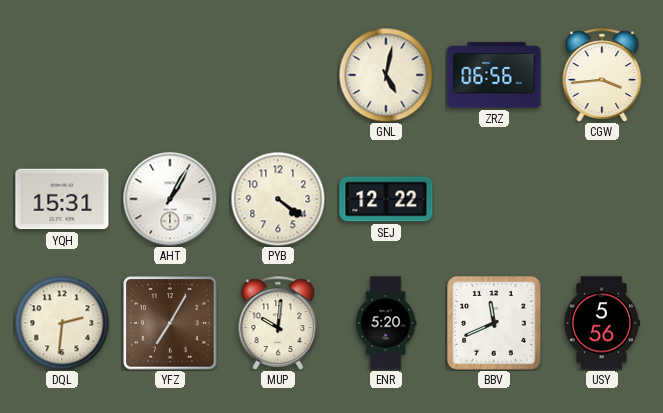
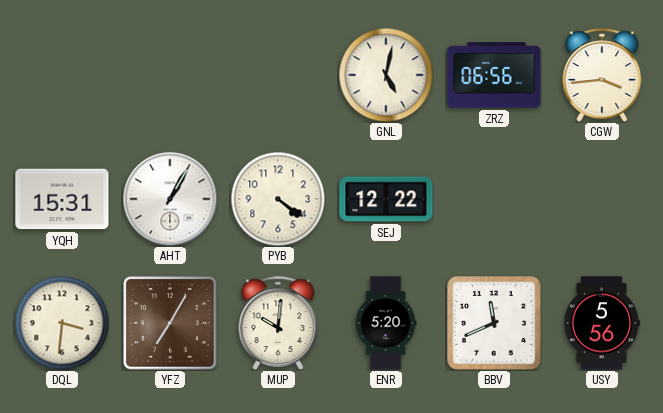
DQL: 2:31 -> 3:31
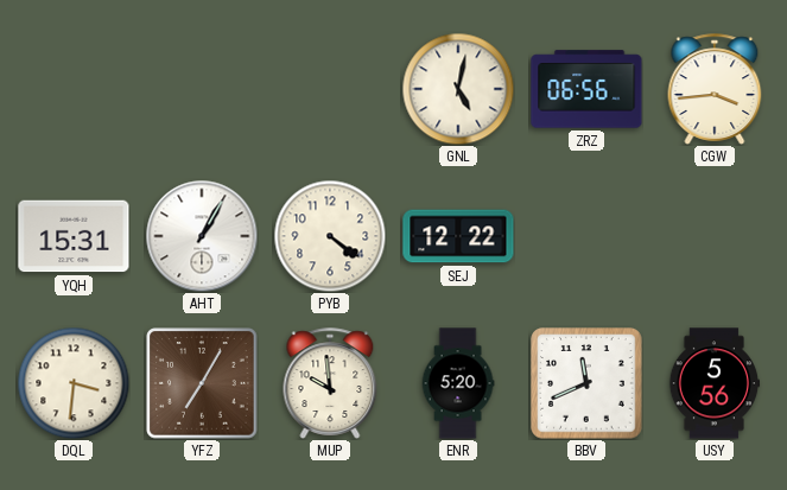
MUP: 10:01 -> 9:59
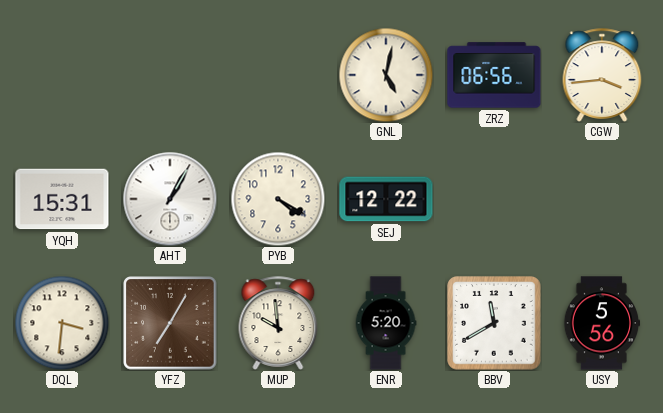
PYB: 4:21 -> 4:20
BBV: 11:41 -> 11:40
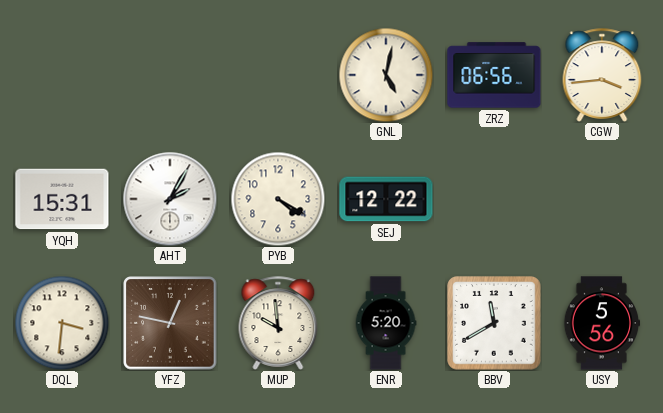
AHT: 1:05 -> 2:05
YFZ: 7:05 -> 12:47
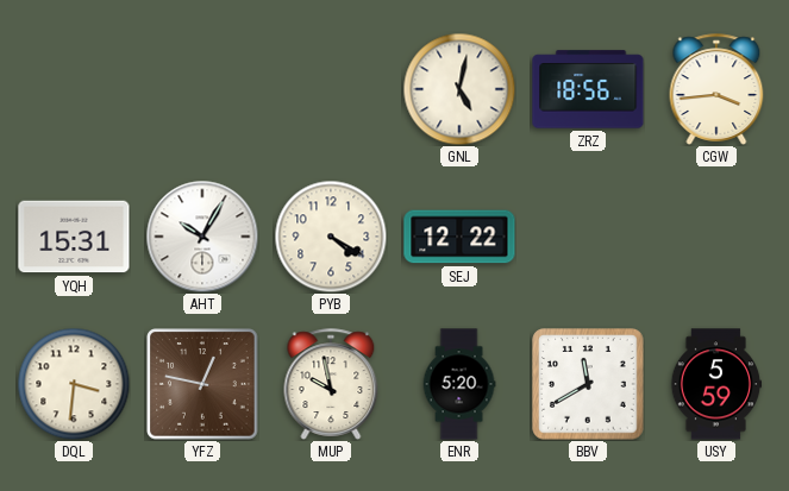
ZRZ: 06:56 -> 18:56
AHT: 2:05 -> 10:05
MUP: 9:59 -> 9:58
USY: 5:56 -> 5:59
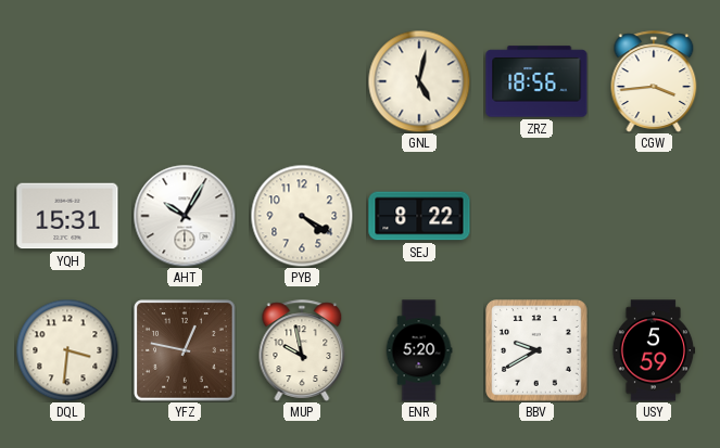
SEJ: 12:22 -> 8:22
BBV: 11:40 -> 9:40
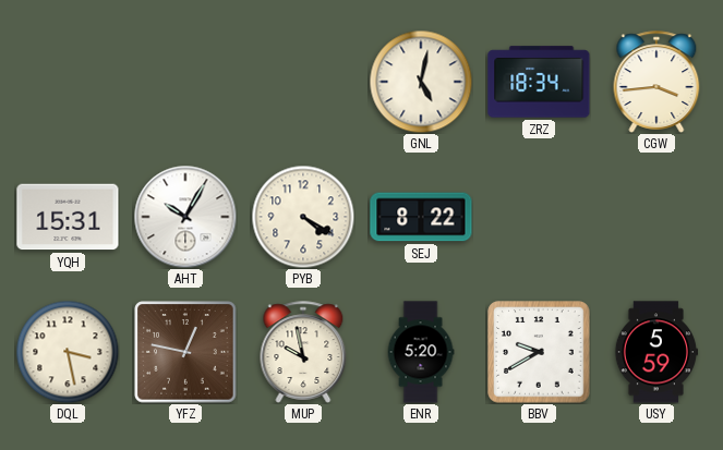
ZRZ: 18:56 -> 18:34
DQL: 3:31 -> 3:28
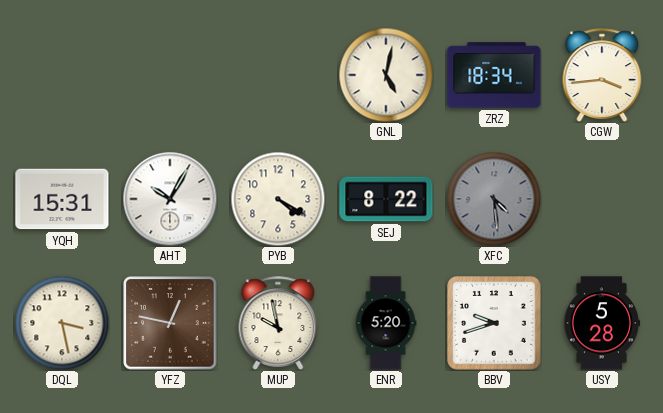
XFC: none -> 4:29
BBV: 9:40 -> 9:42
USY: 5:59 -> 5:28
